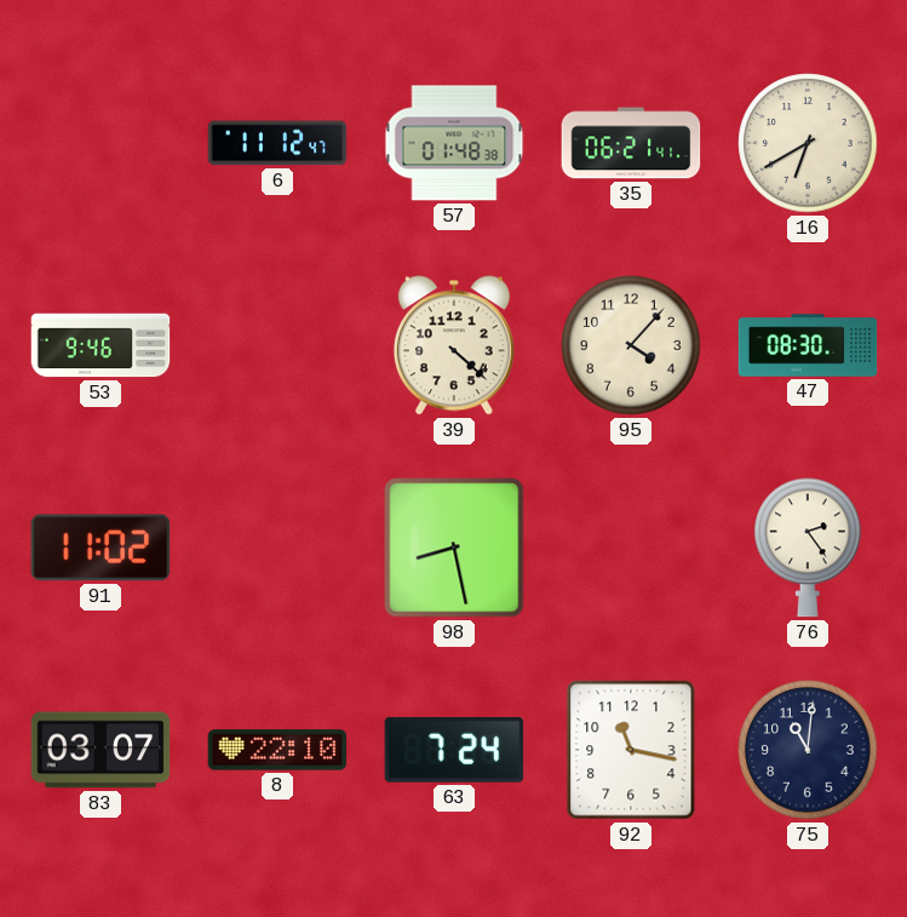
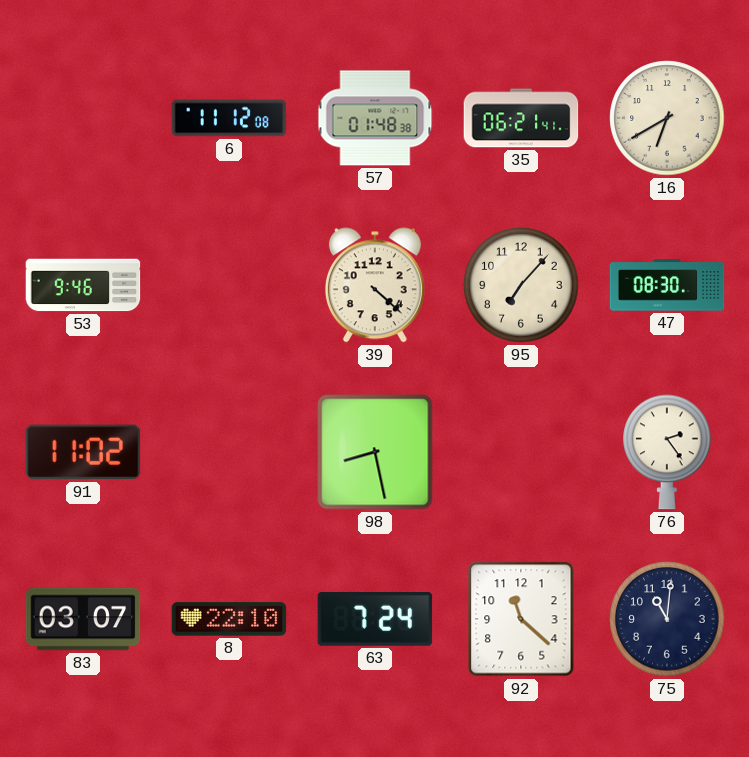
6: 11:12:47 -> 11:12:08
95: 4:07 -> 7:07
92: 11:17 -> 11:22
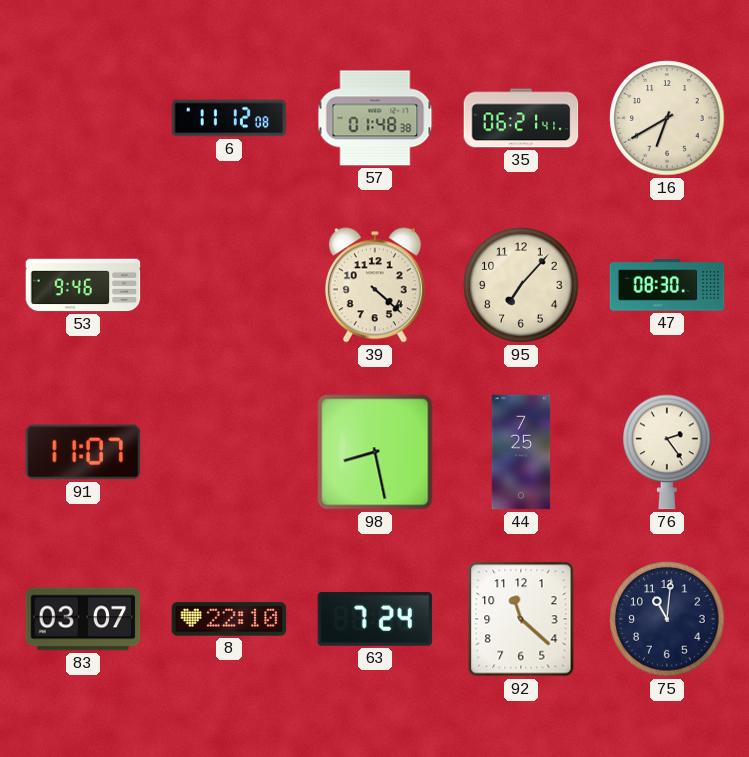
91: 11:02 -> 11:07
44: none -> 7:25
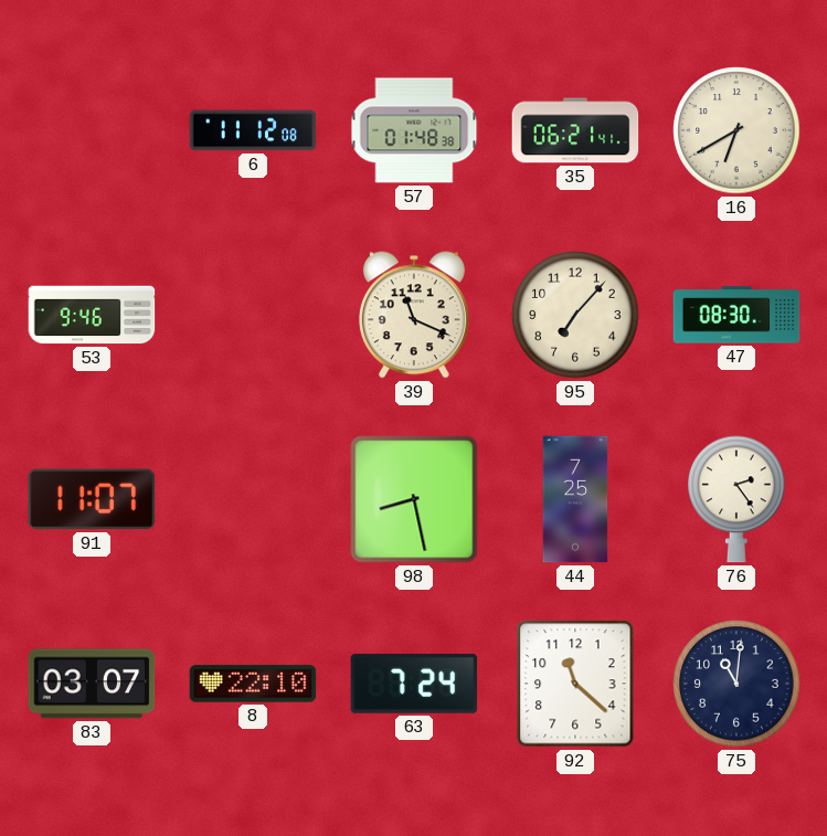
39: 4:22 -> 11:19
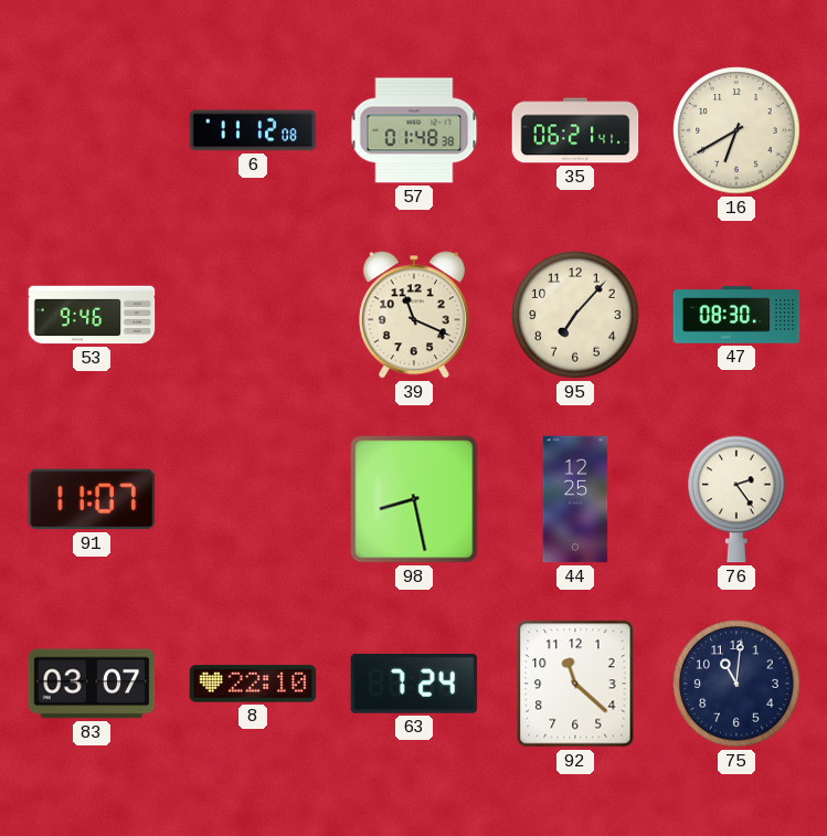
44: 7:25 -> 12:25
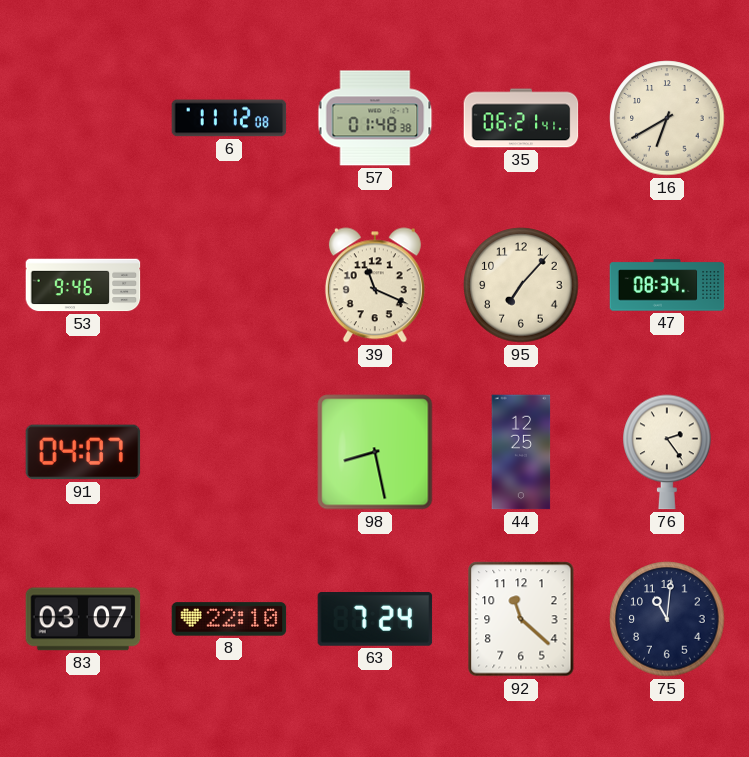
47: 08:30 -> 08:34
91: 11:07 -> 04:07
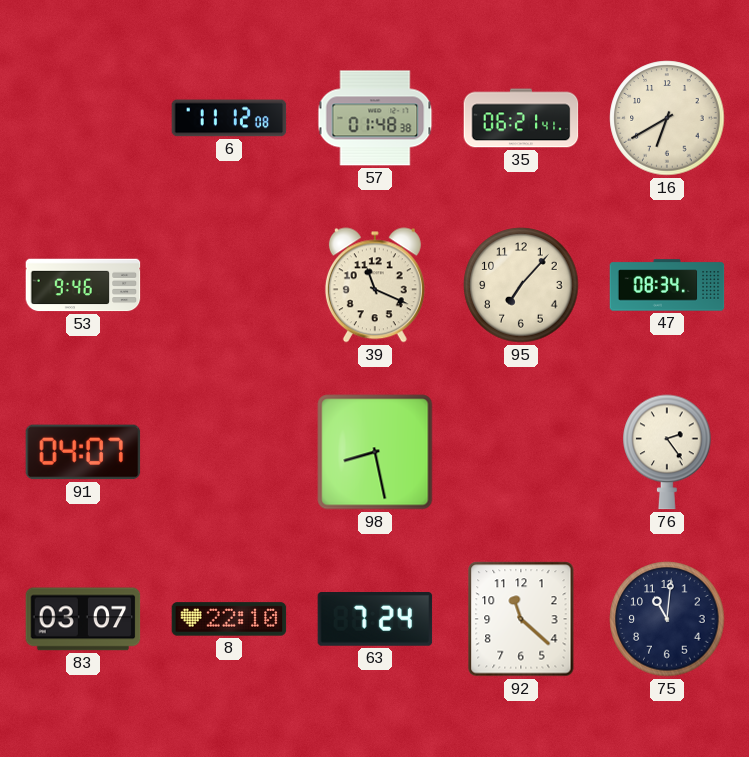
44: 12:25 -> none
